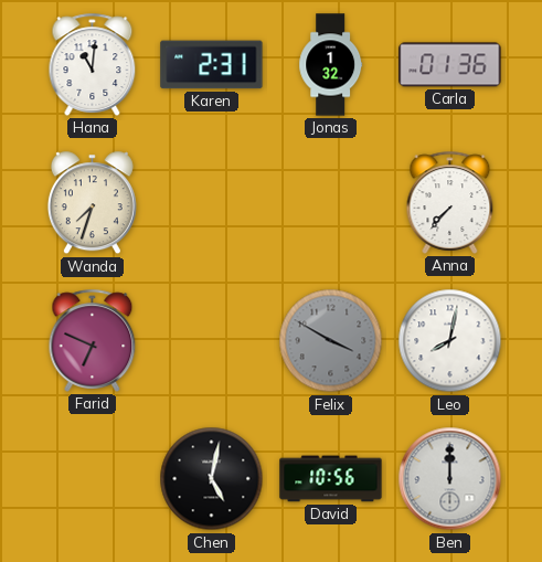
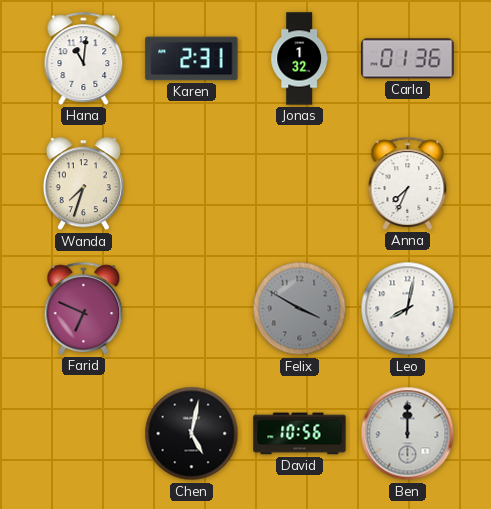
Anna: 7:37 -> 7:34
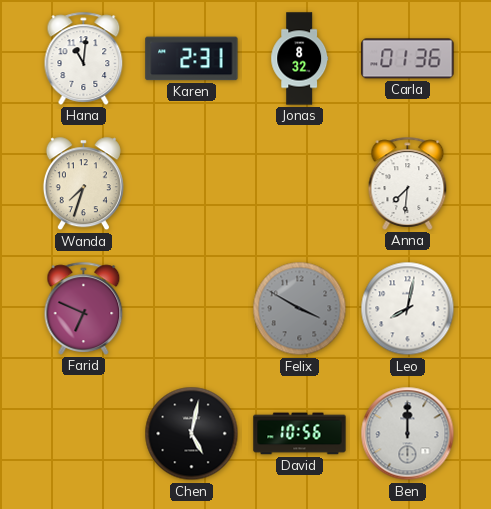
Jonas: 1:32 -> 8:32
Anna: 7:34 -> 7:31
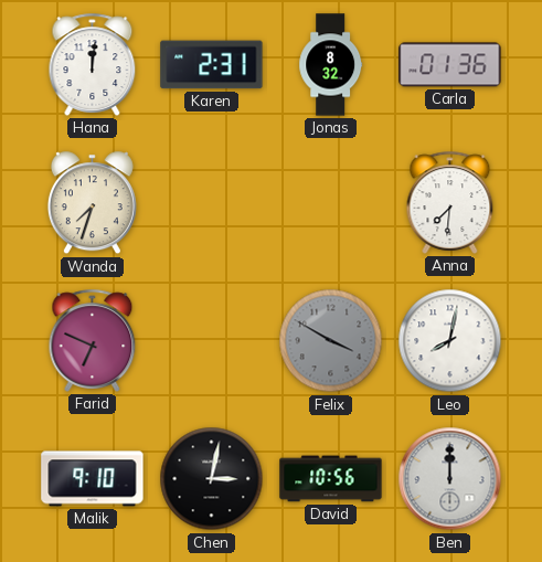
Hana: 11:01 -> 12:01
Malik: none -> 9:10
Chen: 5:02 -> 3:02
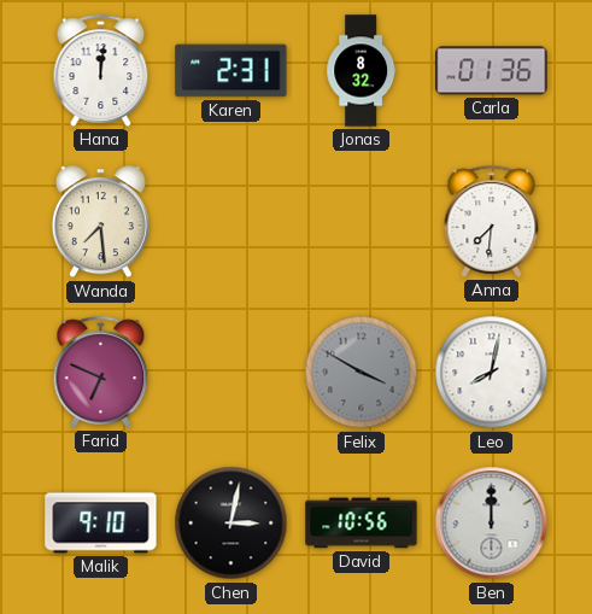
Wanda: 7:33 -> 7:29
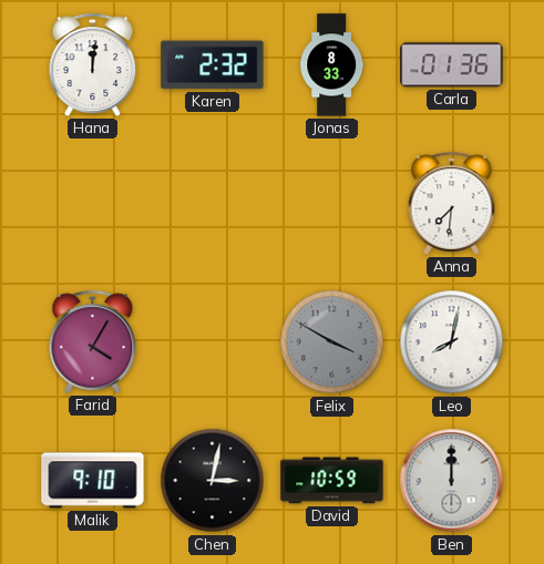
Karen: 2:31 -> 2:32
Jonas: 8:32 -> 8:33
Wanda: 7:29 -> none
Farid: 6:49 -> 4:05
David: 10:56 -> 10:59
